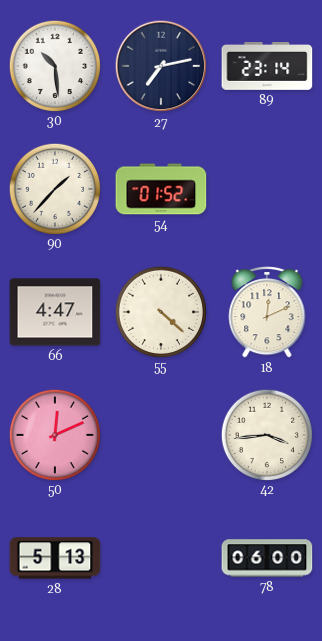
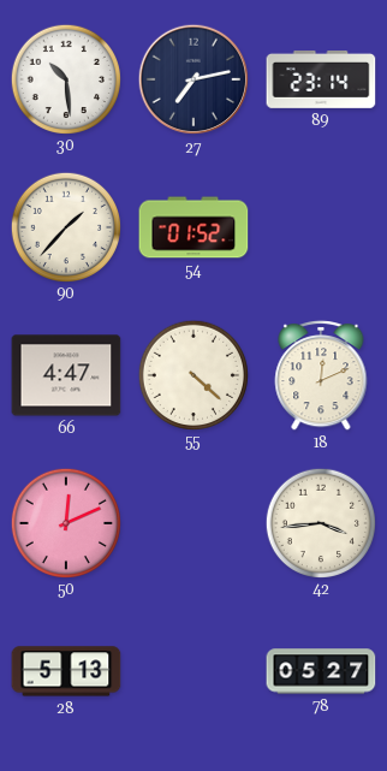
78: 06:00 -> 05:27
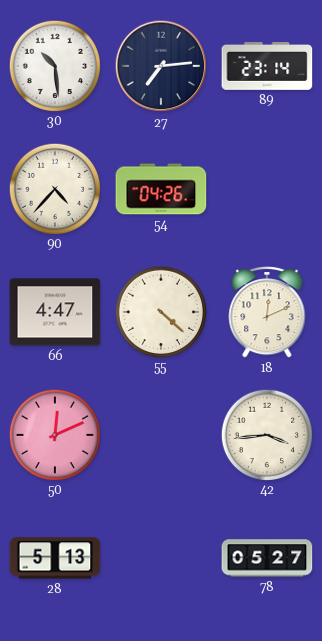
27: 7:13 -> 7:14
90: 1:37 -> 4:37
54: 01:52 -> 04:26
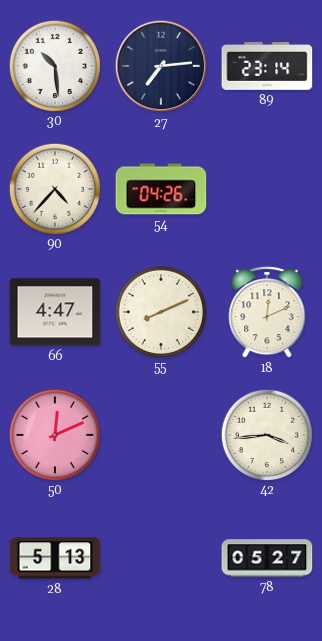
55: 4:22 -> 8:11
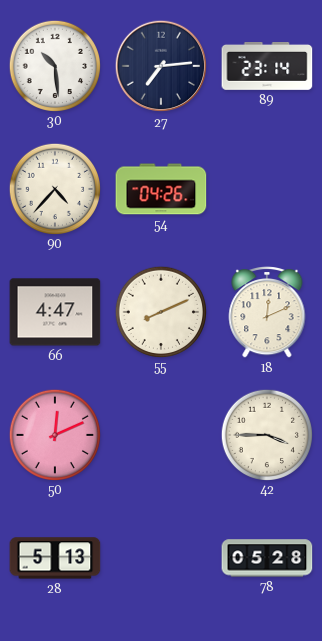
42: 3:44 -> 3:45
78: 05:27 -> 05:28
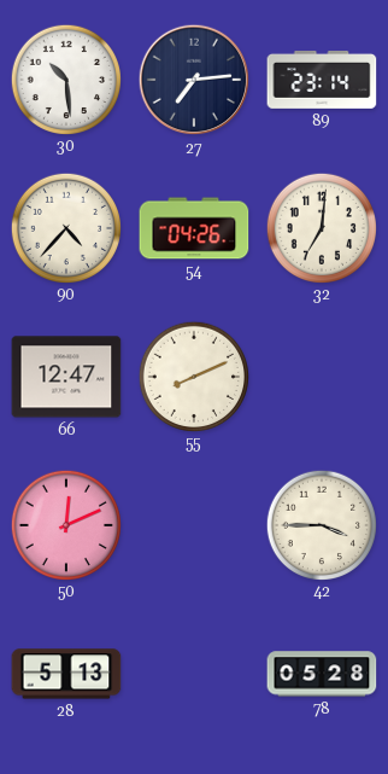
32: none -> 7:01
66: 4:47 -> 12:47
18: 12:11 -> none
